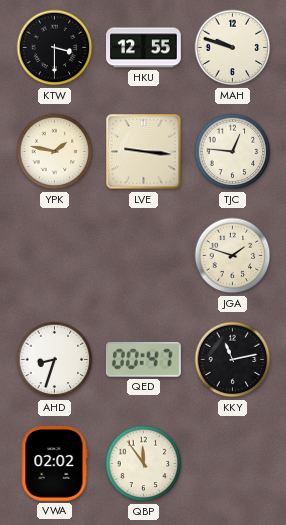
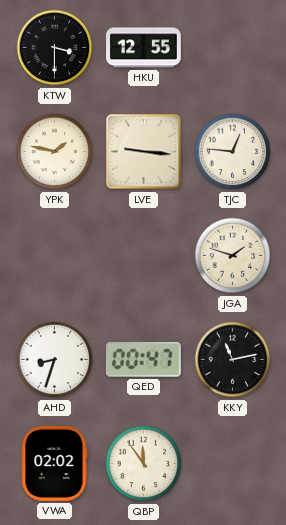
MAH: 9:48 -> none
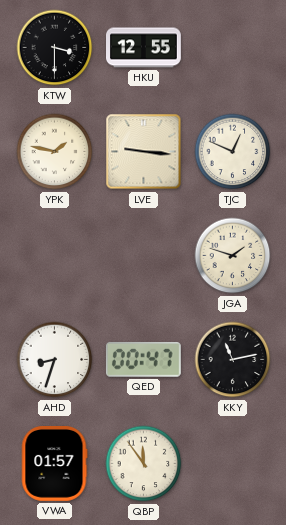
TJC: 12:46 -> 12:49
VWA: 02:02 -> 01:57
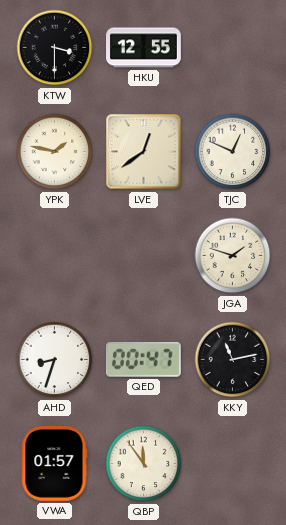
LVE: 9:16 -> 12:39
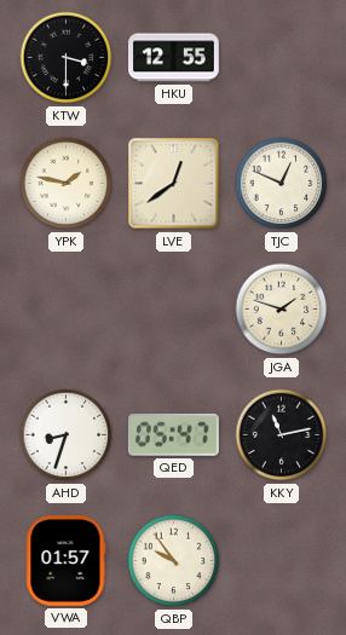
QED: 00:47 -> 05:47
QBP: 11:54 -> 9:54
